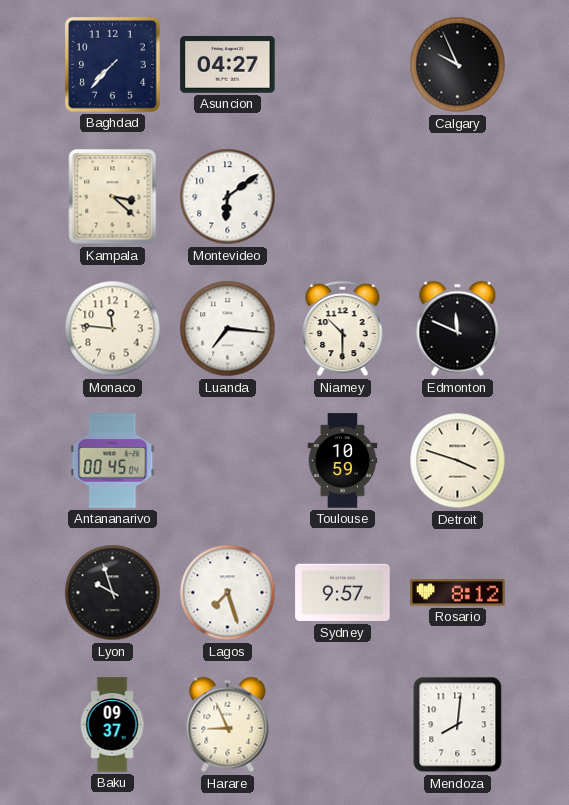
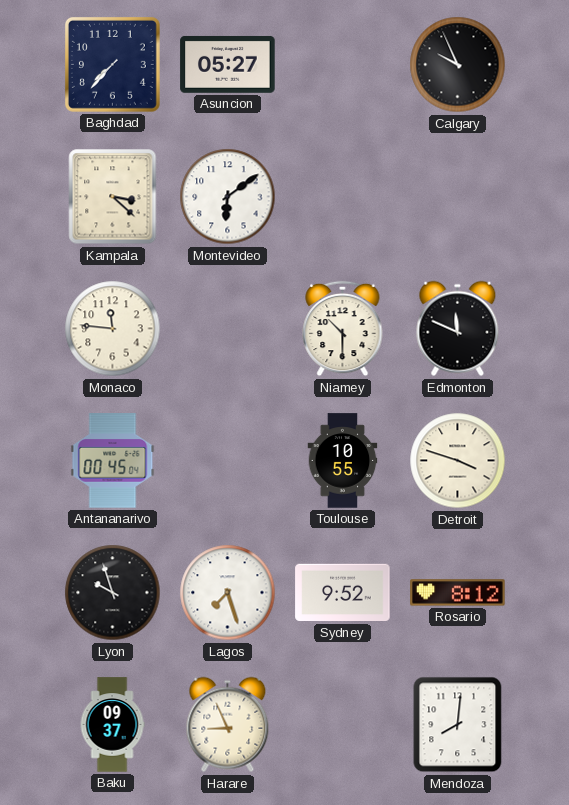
Asuncion: 04:27 -> 05:27
Luanda: 7:16 -> none
Toulouse: 10:59 -> 10:55
Sydney: 9:57 -> 9:52
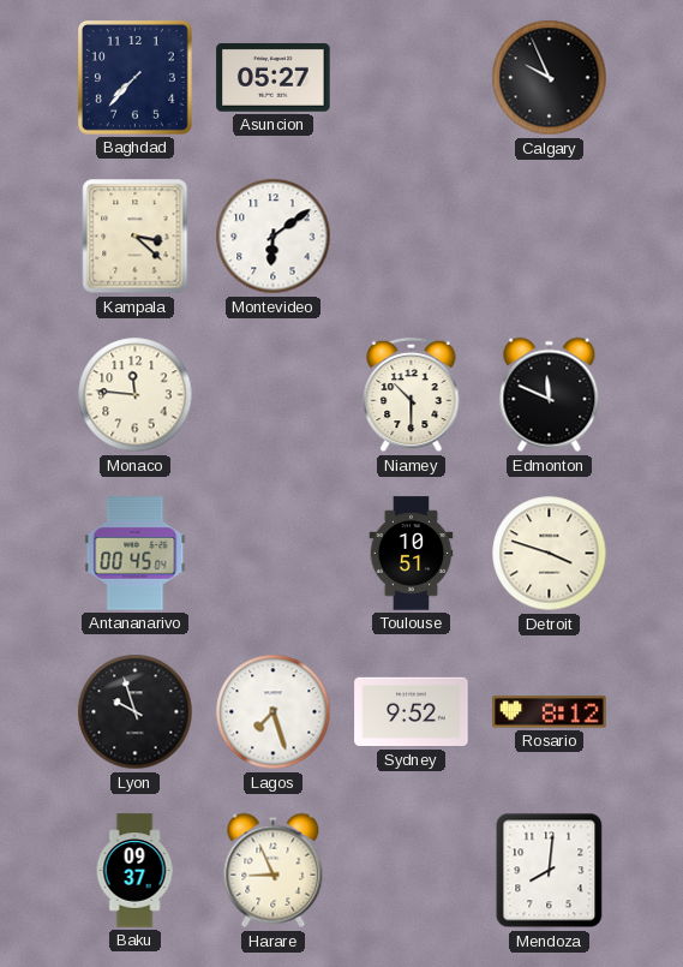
Toulouse: 10:55 -> 10:51
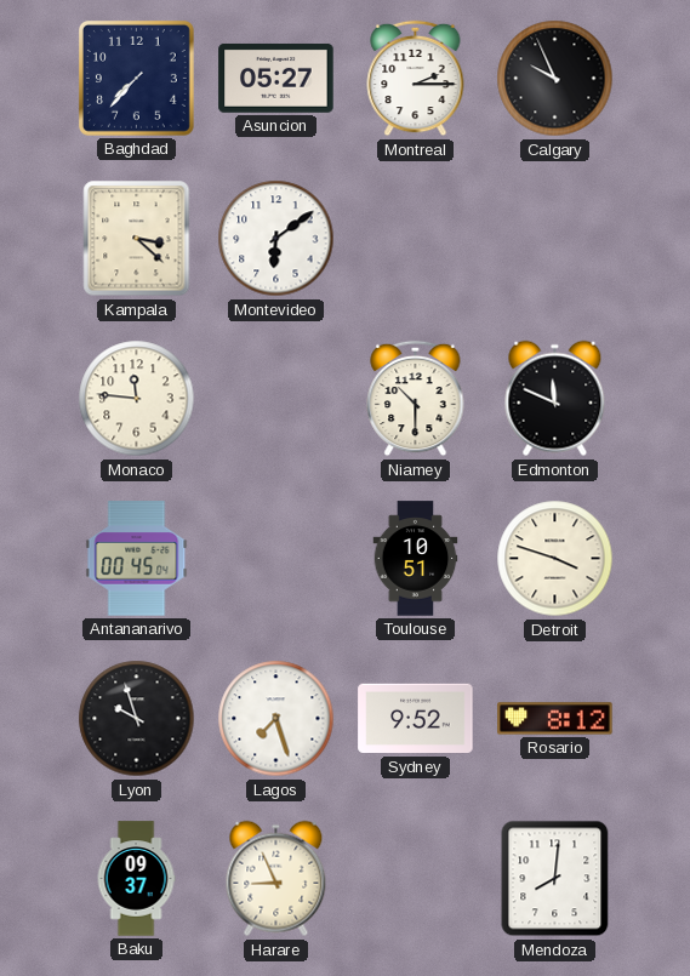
Montreal: none -> 2:15
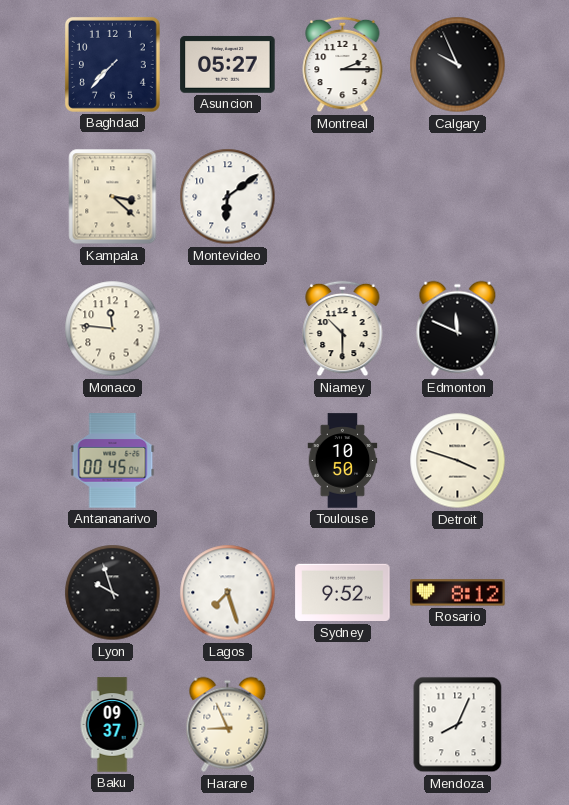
Toulouse: 10:51 -> 10:50
Mendoza: 8:01 -> 8:04
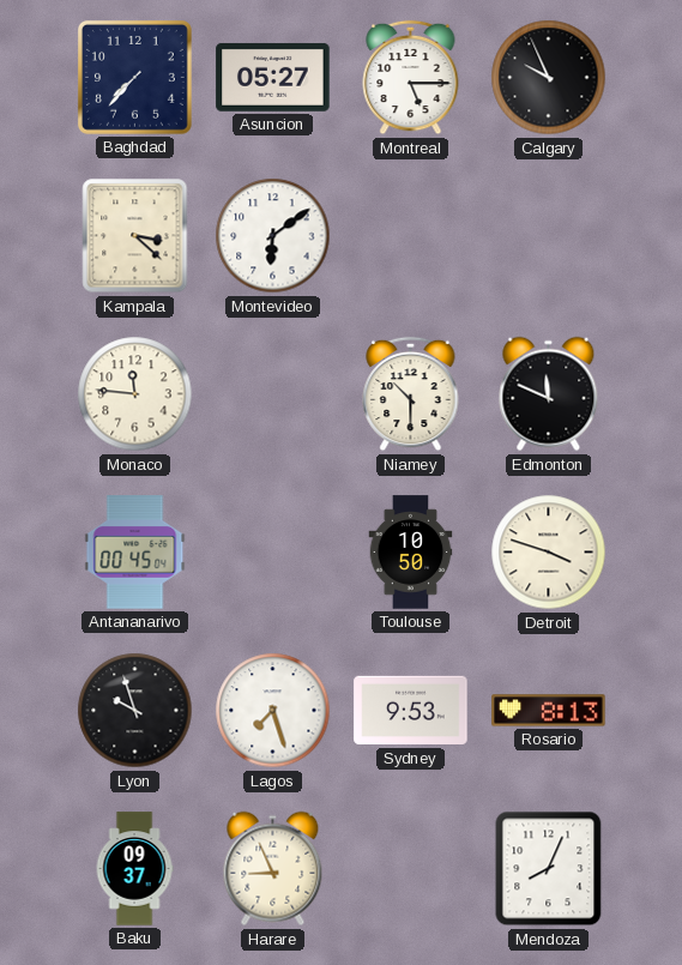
Montreal: 2:15 -> 5:15
Sydney: 9:52 -> 9:53
Rosario: 8:12 -> 8:13
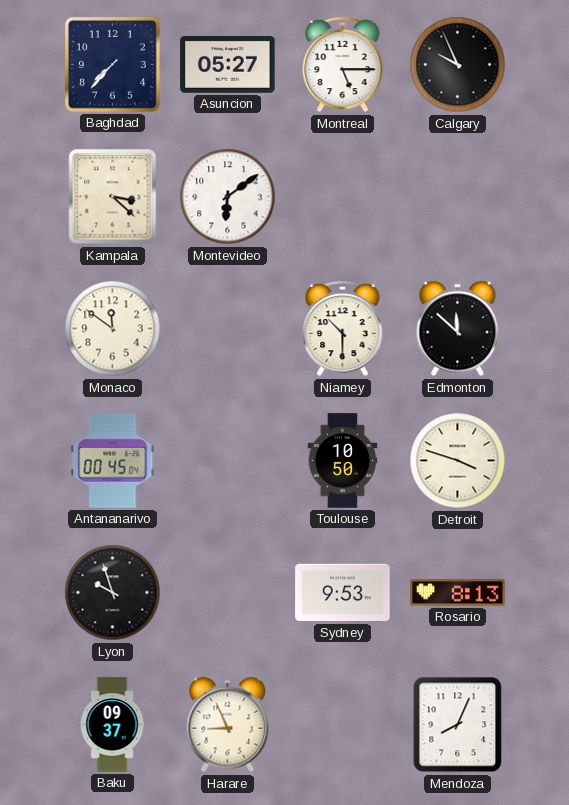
Monaco: 11:46 -> 11:51
Edmonton: 11:49 -> 11:52
Lagos: 7:27 -> none
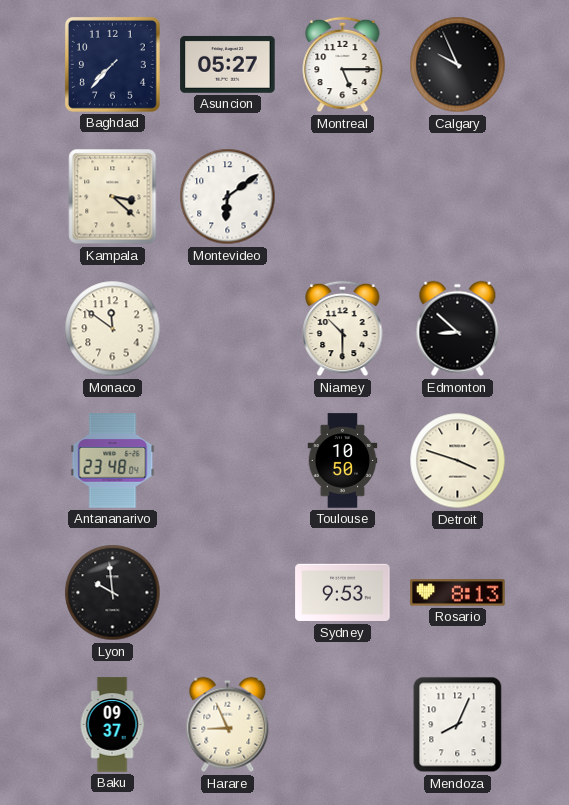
Edmonton: 11:52 -> 8:52
Antananarivo: 00:45 -> 23:48
Lyon: 9:57 -> 9:59
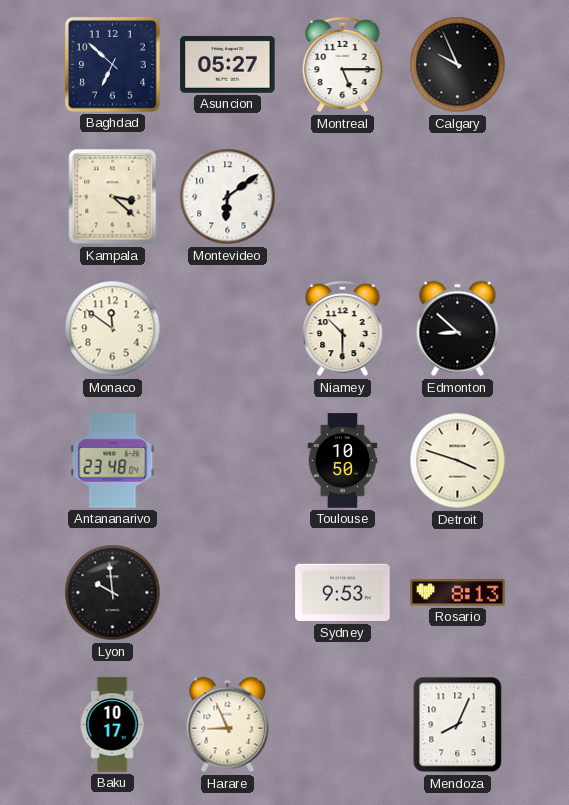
Baghdad: 7:37 -> 6:52
Baku: 09:37 -> 10:17
